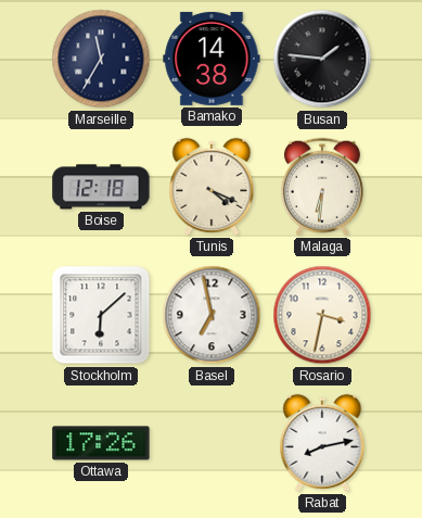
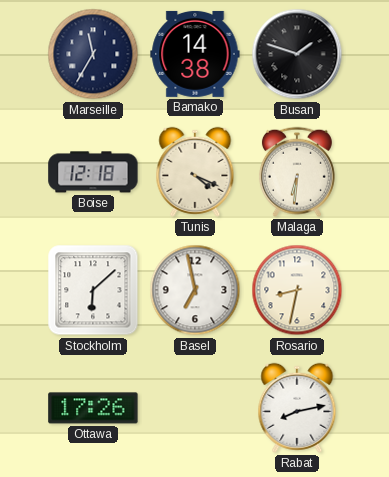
Busan: 1:46 -> 1:48
Rosario: 3:32 -> 8:32
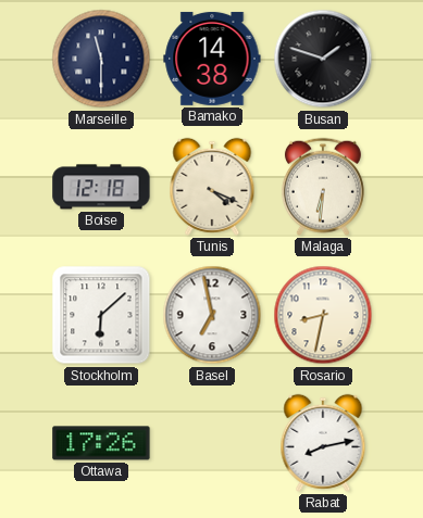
Marseille: 11:35 -> 11:30
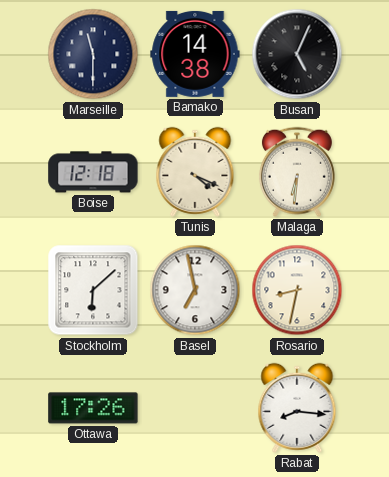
Busan: 1:48 -> 5:04
Rabat: 8:13 -> 8:16
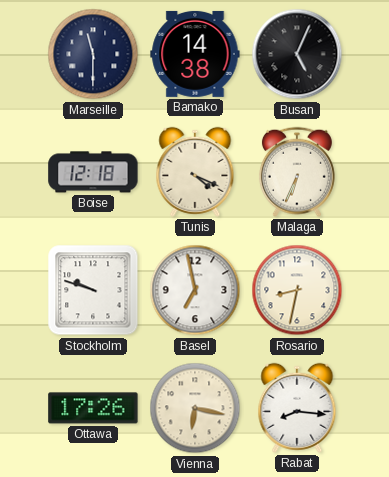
Malaga: 6:31 -> 6:34
Stockholm: 6:08 -> 9:48
Vienna: none -> 6:17
